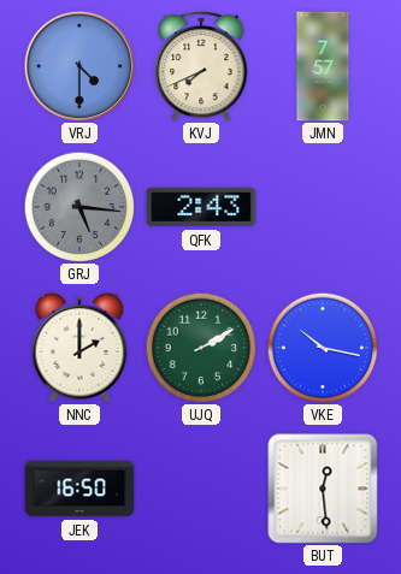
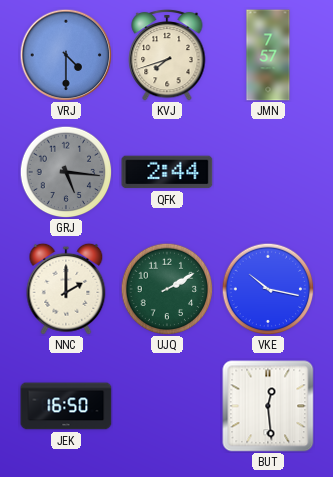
KVJ: 7:41 -> 7:42
QFK: 2:43 -> 2:44
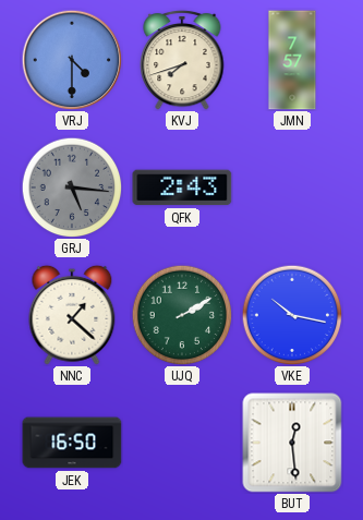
QFK: 2:44 -> 2:43
NNC: 2:00 -> 1:22
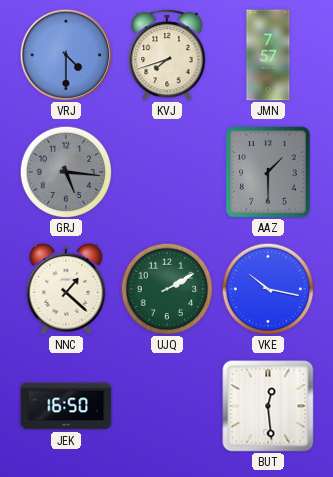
QFK: 2:43 -> none
AAZ: none -> 1:30
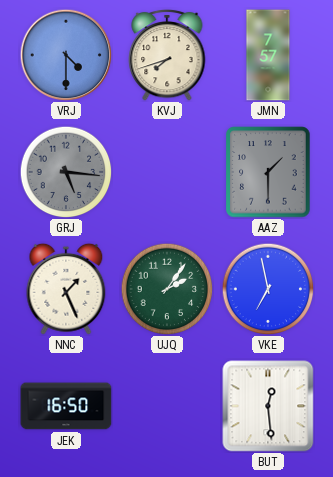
NNC: 1:22 -> 1:26
UJQ: 2:10 -> 2:06
VKE: 10:17 -> 6:58
